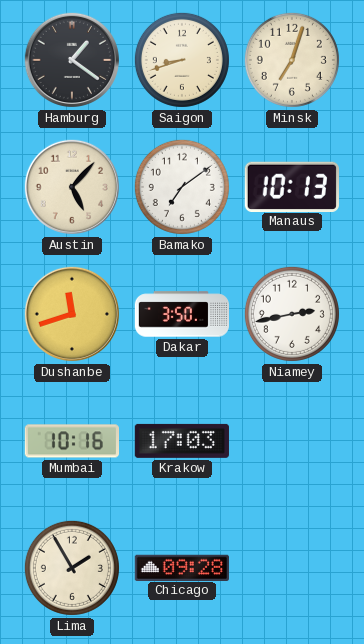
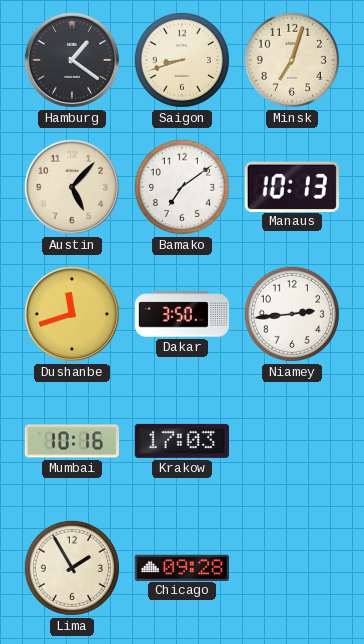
Niamey: 2:43 -> 2:44
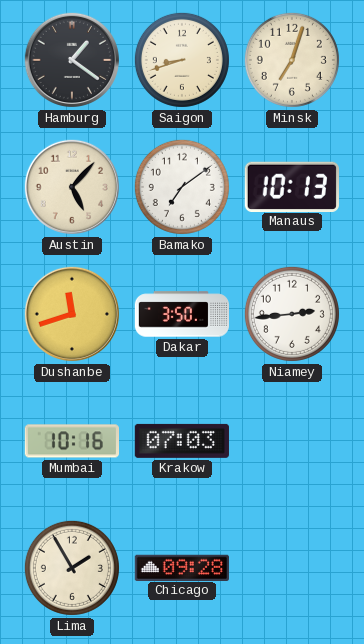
Krakow: 17:03 -> 07:03
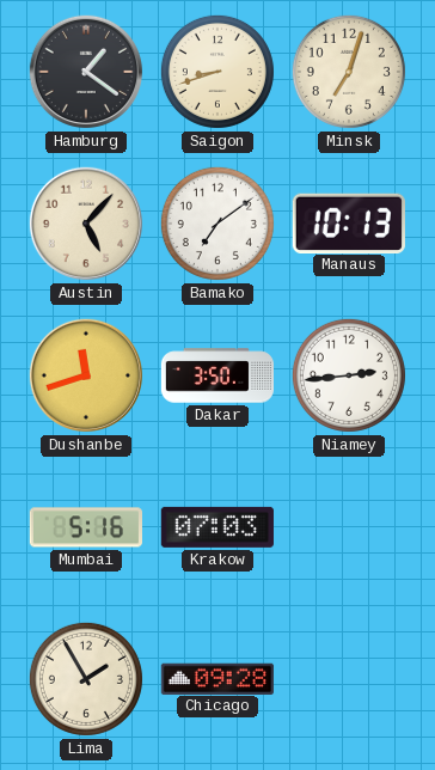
Mumbai: 10:16 -> 5:16
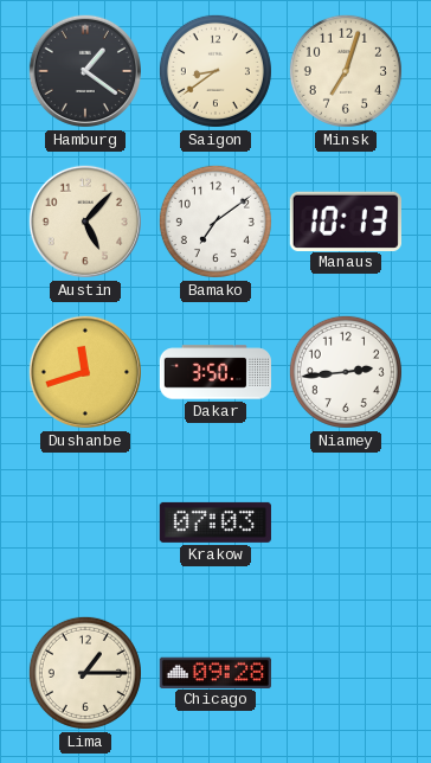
Saigon: 8:42 -> 8:39
Mumbai: 5:16 -> none
Lima: 1:55 -> 1:15
